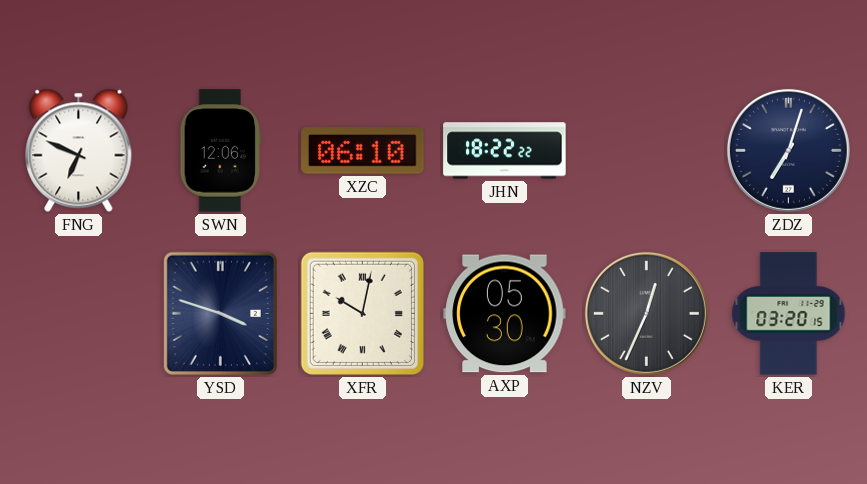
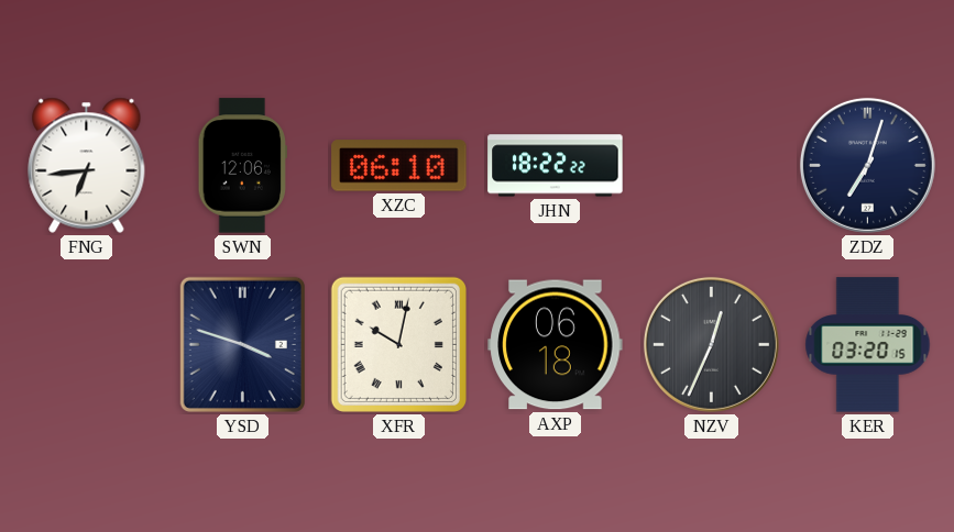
FNG: 6:49 -> 6:44
AXP: 05:30 -> 06:18
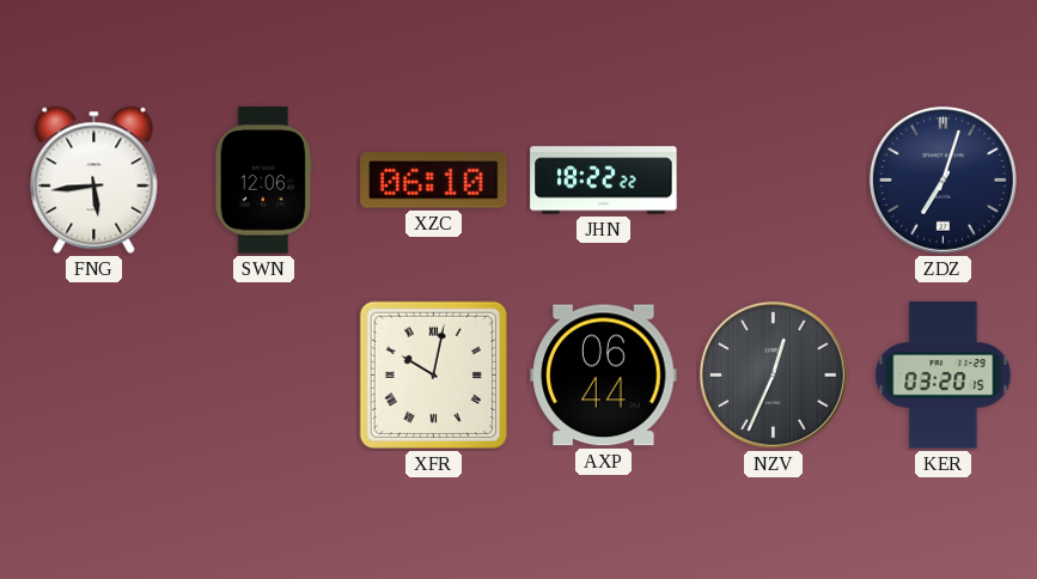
FNG: 6:44 -> 5:44
YSD: 3:48 -> none
AXP: 06:18 -> 06:44
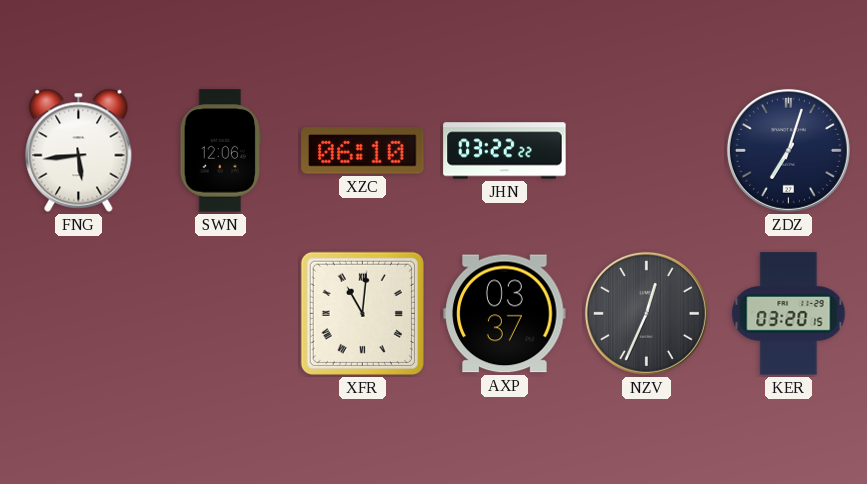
JHN: 18:22 -> 03:22
XFR: 10:02 -> 11:01
AXP: 06:44 -> 03:37
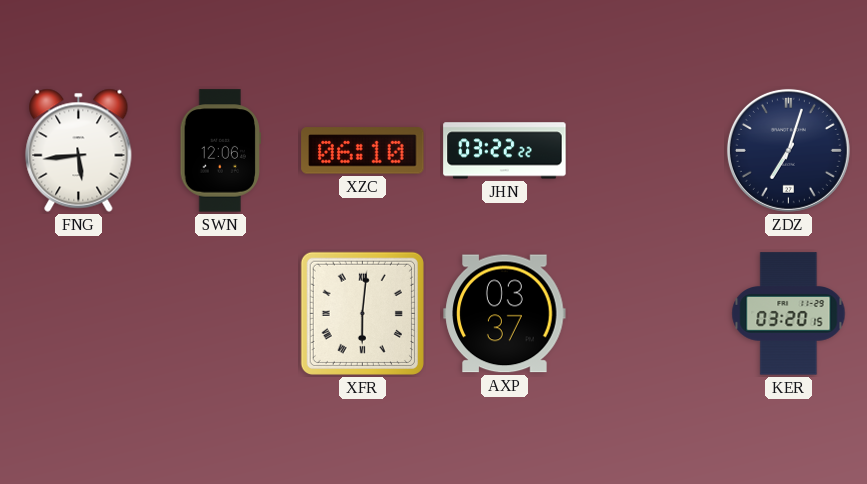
XFR: 11:01 -> 6:01
NZV: 12:34 -> none
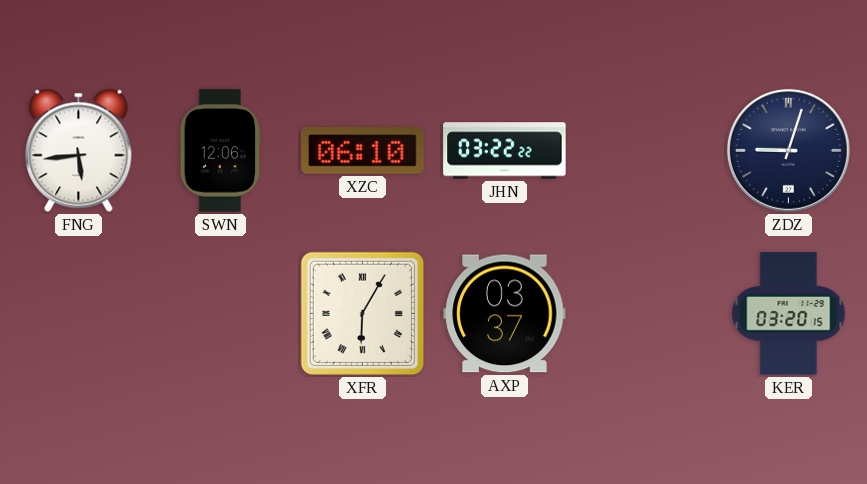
ZDZ: 7:03 -> 9:03
XFR: 6:01 -> 6:05
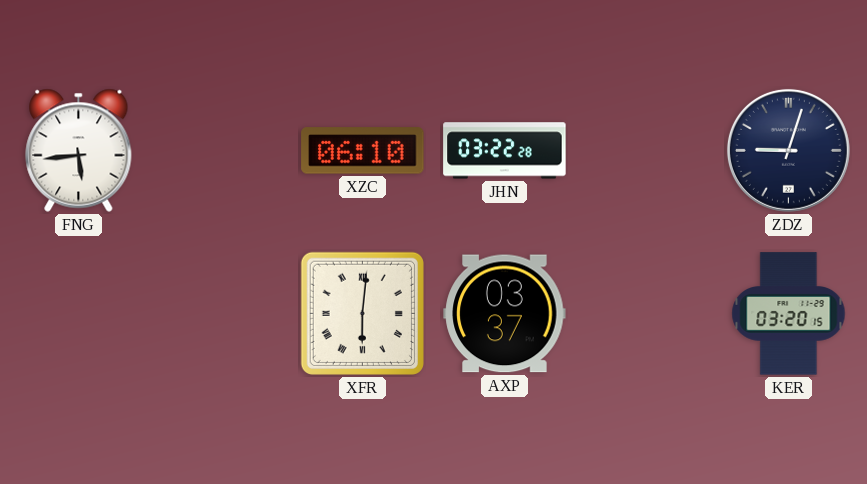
SWN: 12:06 -> none
JHN: 03:22:22 -> 03:22:28
XFR: 6:05 -> 6:01
